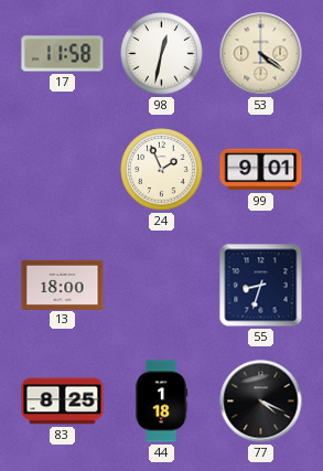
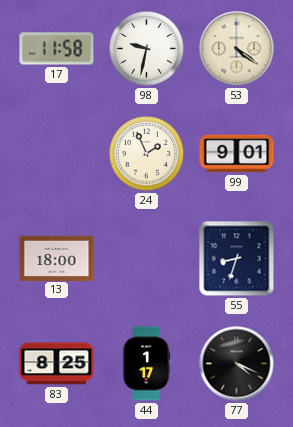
98: 12:32 -> 9:32
44: 1:18 -> 1:17
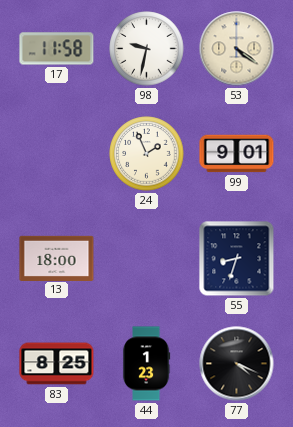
44: 1:17 -> 1:23
